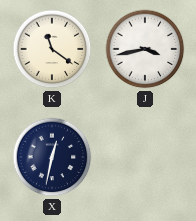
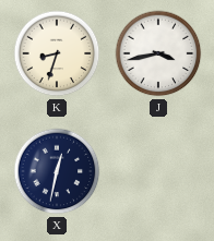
K: 11:21 -> 8:33
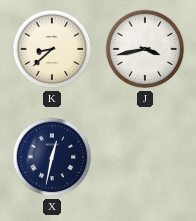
K: 8:33 -> 8:38
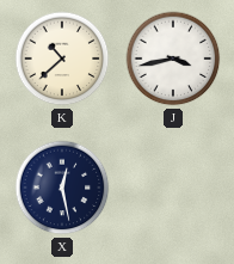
K: 8:38 -> 10:38
X: 12:32 -> 12:28
